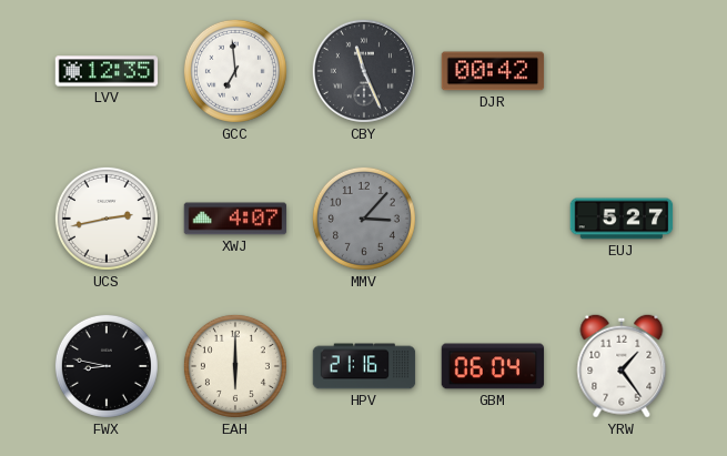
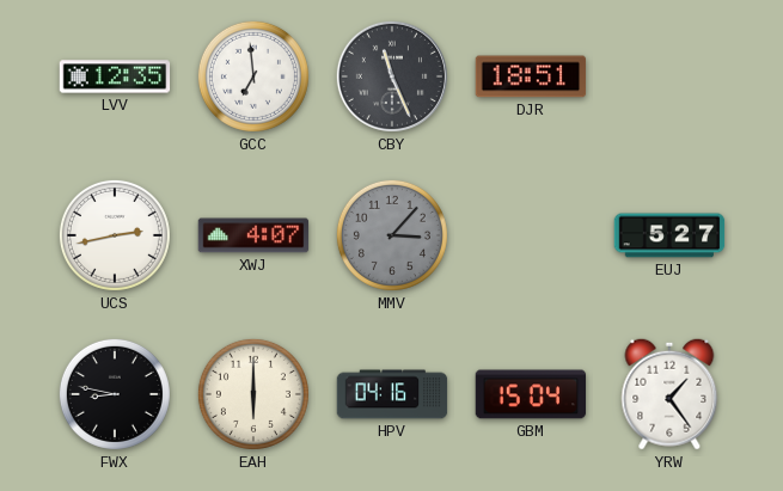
DJR: 00:42 -> 18:51
HPV: 21:16 -> 04:16
GBM: 06:04 -> 15:04
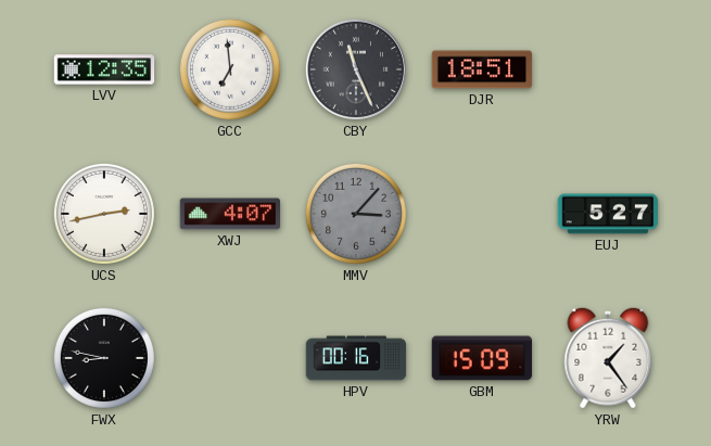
EAH: 6:00 -> none
HPV: 04:16 -> 00:16
GBM: 15:04 -> 15:09
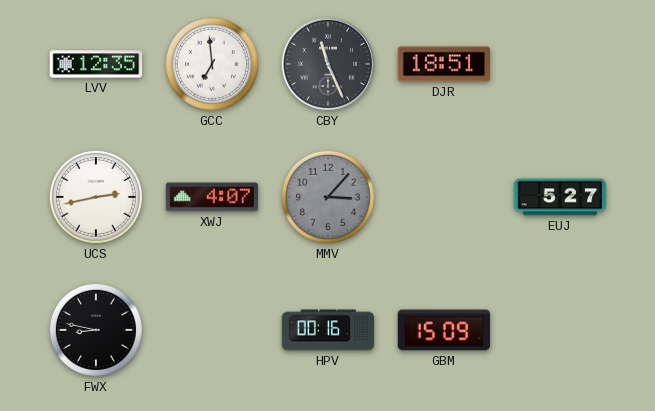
YRW: 1:24 -> none
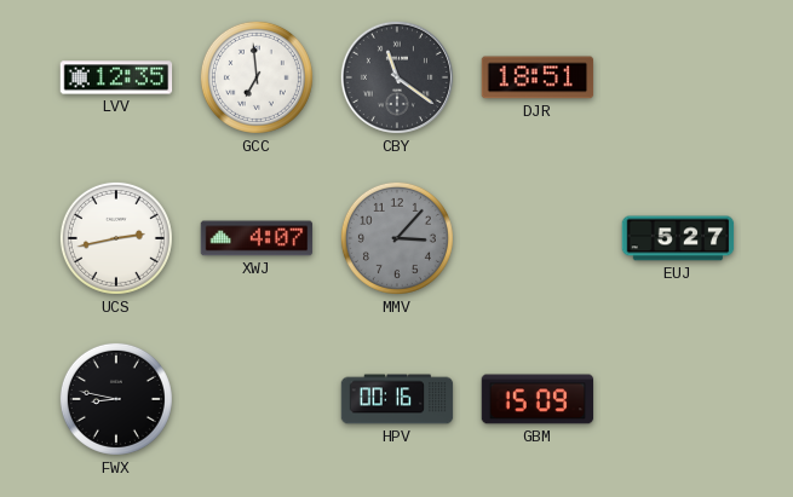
CBY: 11:26 -> 11:21
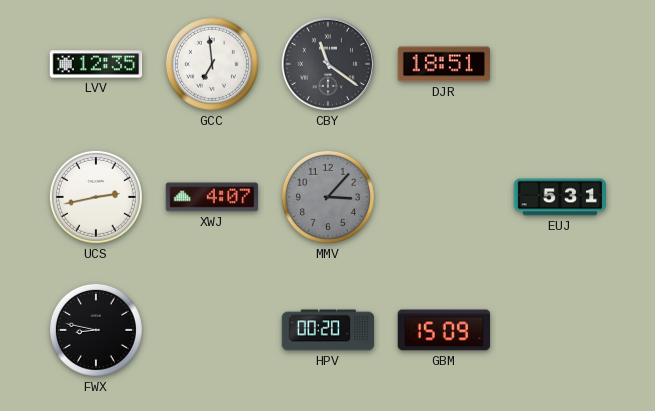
EUJ: 5:27 -> 5:31
HPV: 00:16 -> 00:20
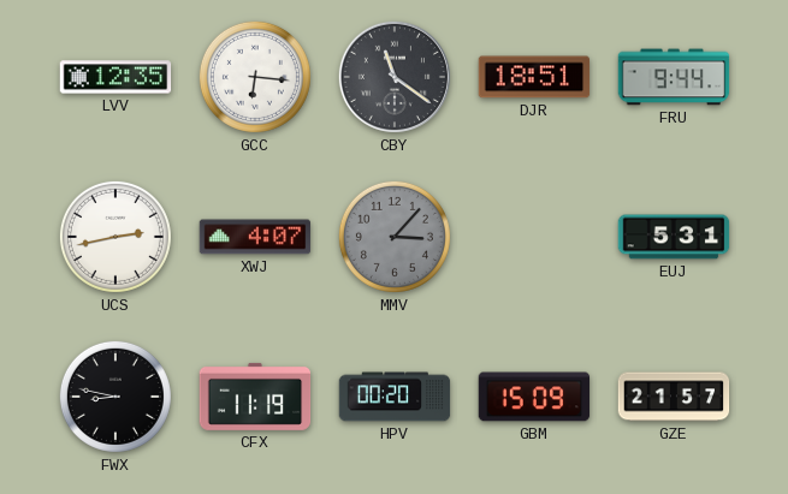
GCC: 6:59 -> 6:16
FRU: none -> 9:44
CFX: none -> 11:19
GZE: none -> 21:57
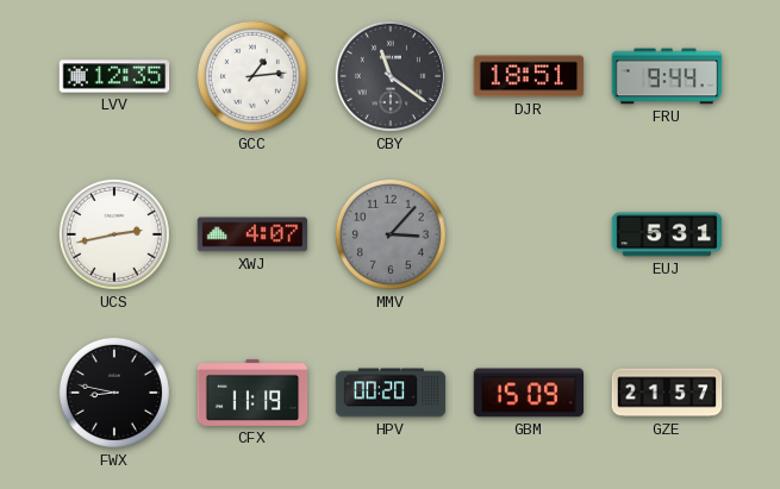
GCC: 6:16 -> 1:14
